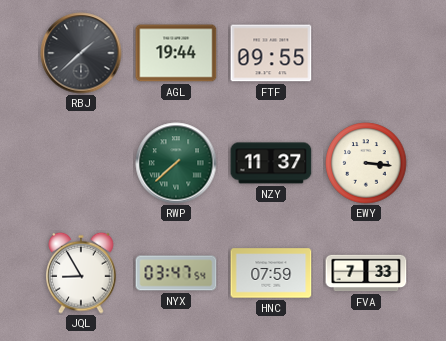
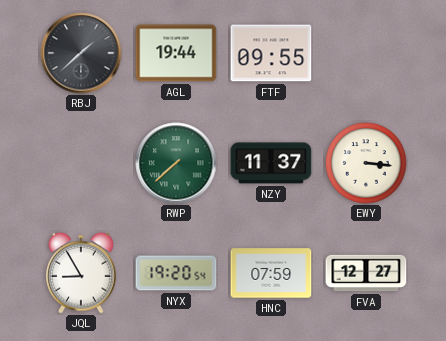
NYX: 03:47 -> 19:20
FVA: 7:33 -> 12:27
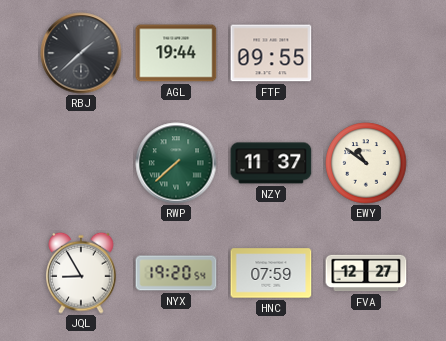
EWY: 3:16 -> 10:51
